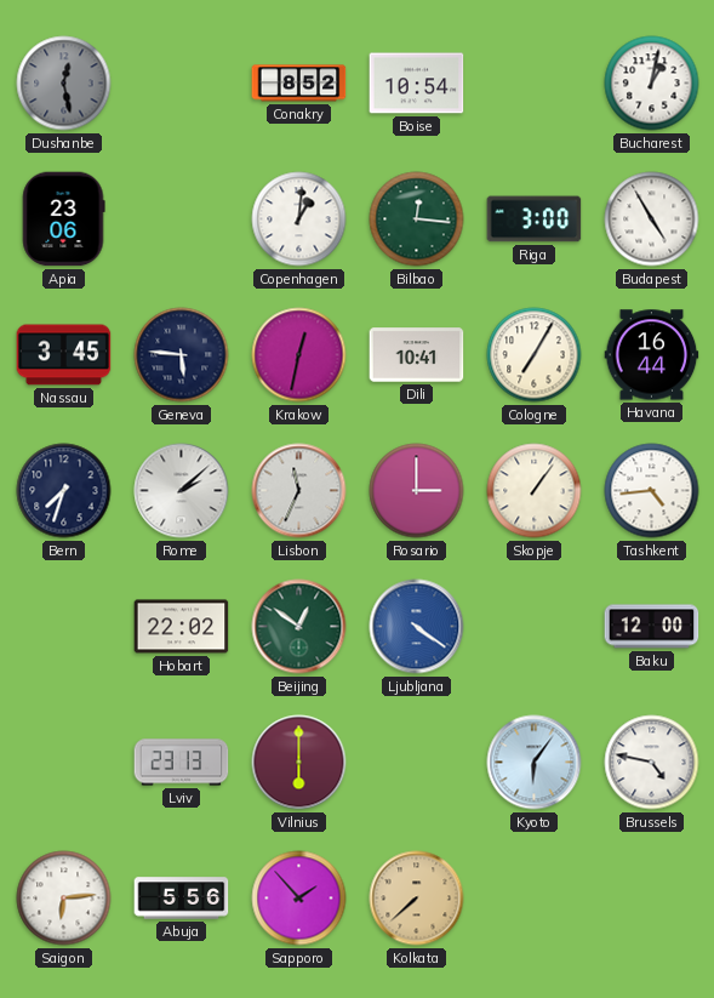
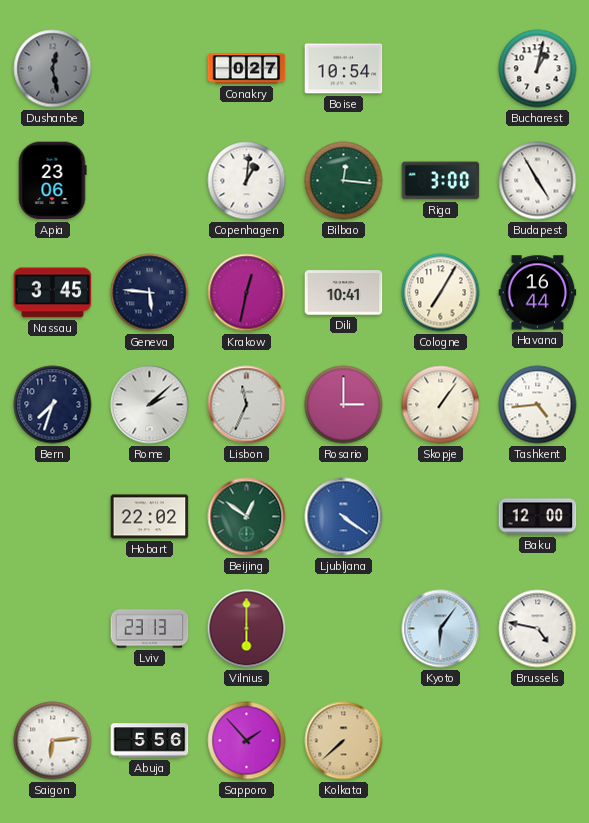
Conakry: 8:52 -> 0:27
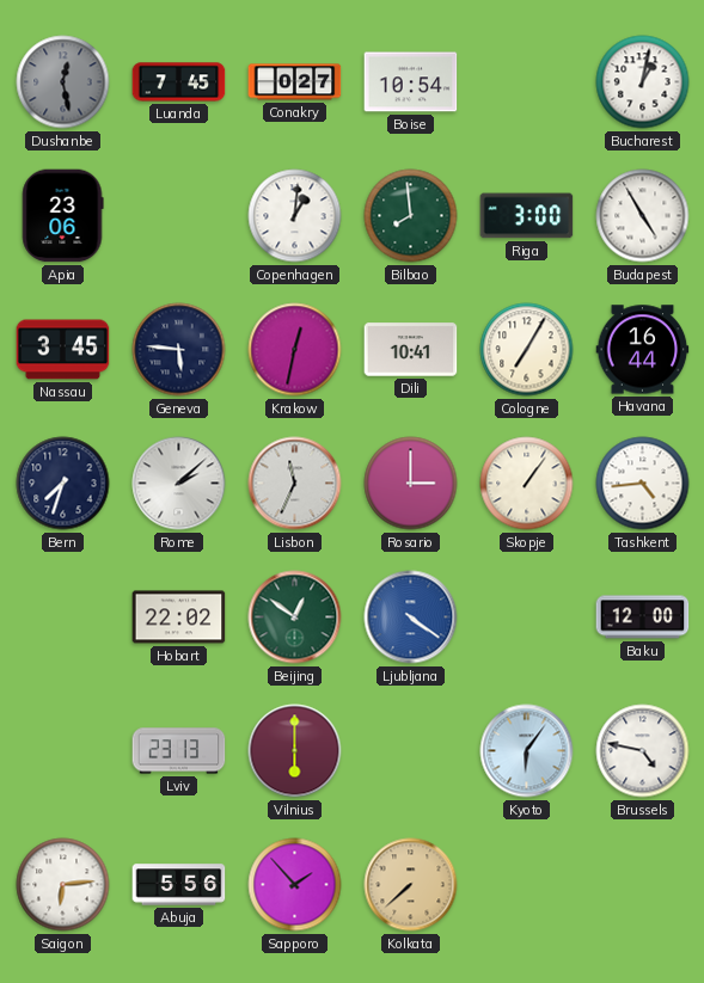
Luanda: none -> 7:45
Bilbao: 12:16 -> 7:59
